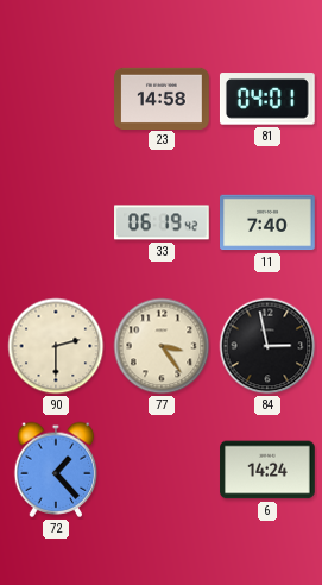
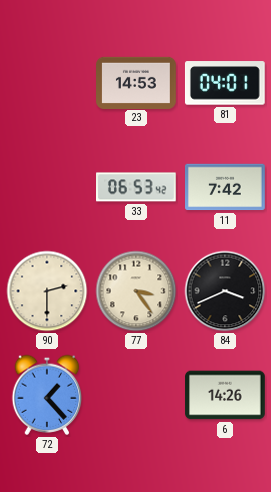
23: 14:58 -> 14:53
33: 06:19 -> 06:53
11: 7:40 -> 7:42
84: 2:58 -> 3:41
6: 14:24 -> 14:26
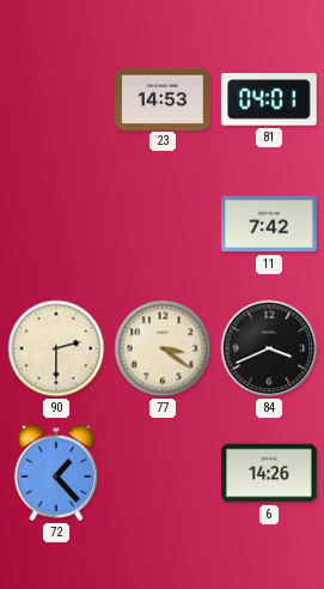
33: 06:53 -> none
77: 3:24 -> 3:21
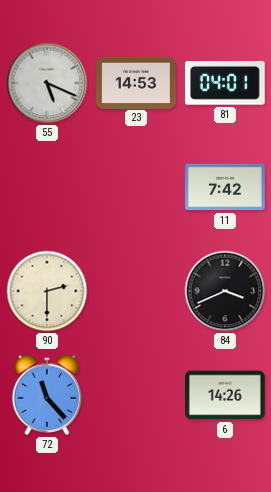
55: none -> 5:19
77: 3:21 -> none
72: 1:23 -> 11:23
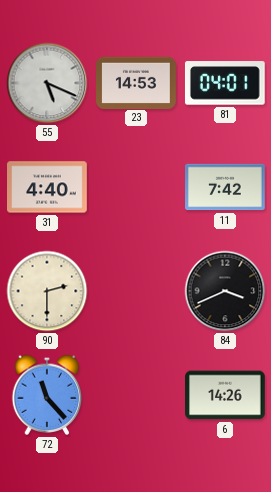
31: none -> 4:40
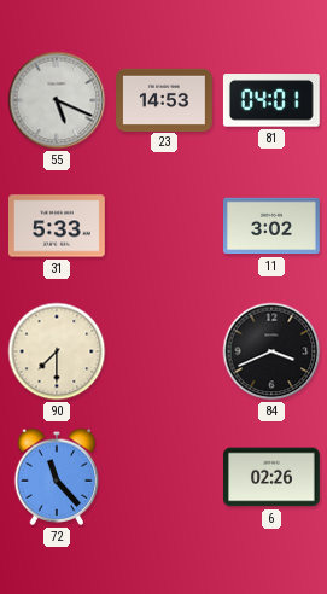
31: 4:40 -> 5:33
11: 7:42 -> 3:02
90: 2:30 -> 7:30
6: 14:26 -> 02:26
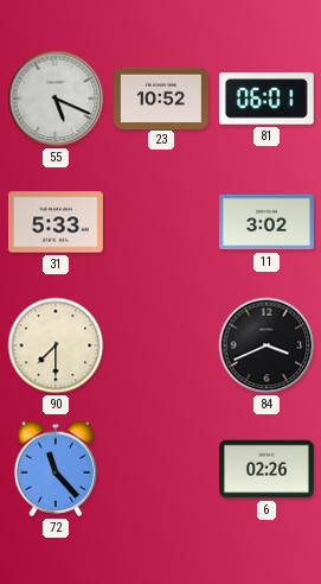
23: 14:53 -> 10:52
81: 04:01 -> 06:01
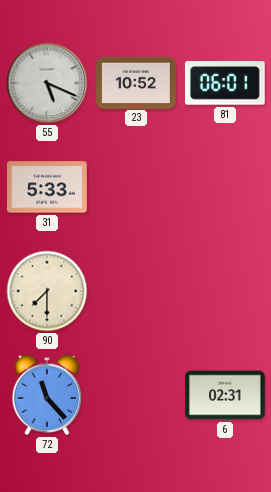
11: 3:02 -> none
84: 3:41 -> none
6: 02:26 -> 02:31
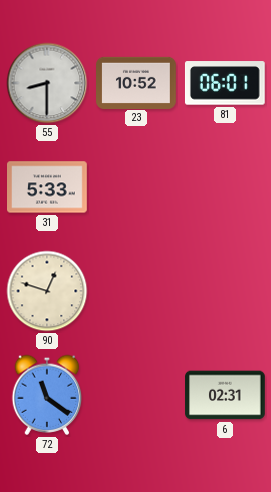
55: 5:19 -> 8:30
90: 7:30 -> 12:48
72: 11:23 -> 11:21
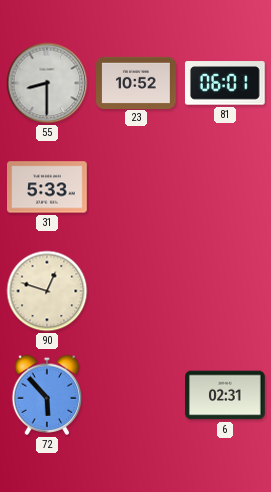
72: 11:21 -> 5:53
